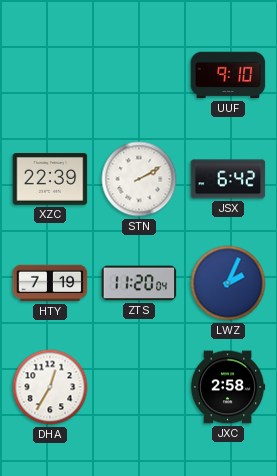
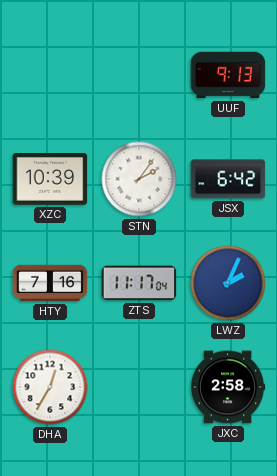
UUF: 9:10 -> 9:13
XZC: 22:39 -> 10:39
STN: 2:10 -> 2:06
HTY: 7:19 -> 7:16
ZTS: 11:20 -> 11:17
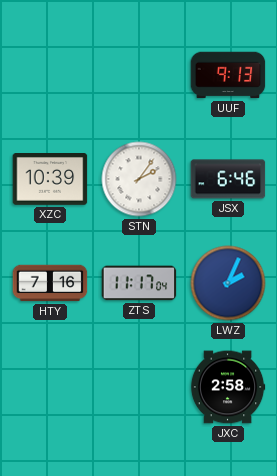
JSX: 6:42 -> 6:46
DHA: 12:35 -> none
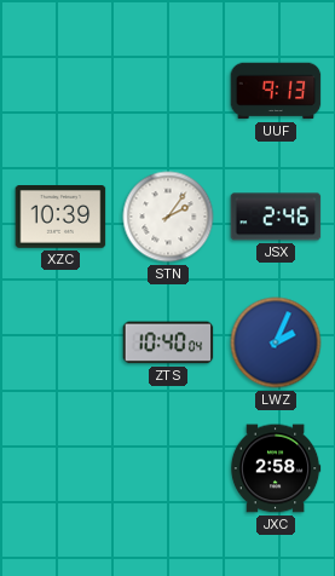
JSX: 6:46 -> 2:46
HTY: 7:16 -> none
ZTS: 11:17 -> 10:40
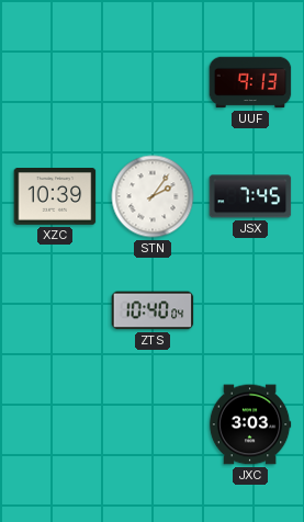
JSX: 2:46 -> 7:45
LWZ: 2:04 -> none
JXC: 2:58 -> 3:03
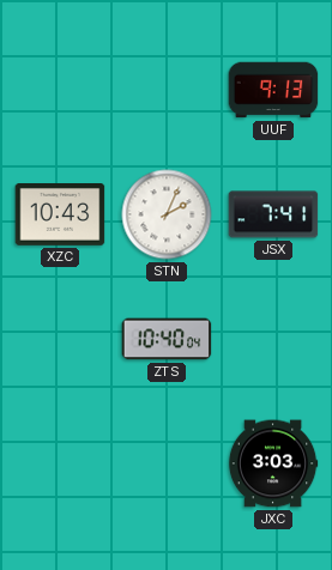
XZC: 10:39 -> 10:43
STN: 2:06 -> 2:04
JSX: 7:45 -> 7:41
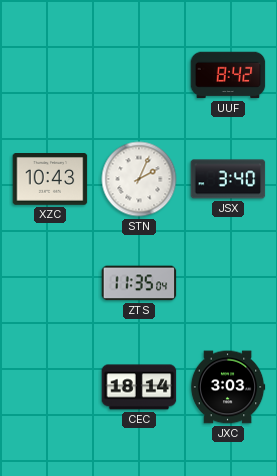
UUF: 9:13 -> 8:42
JSX: 7:41 -> 3:40
ZTS: 10:40 -> 11:35
CEC: none -> 18:14
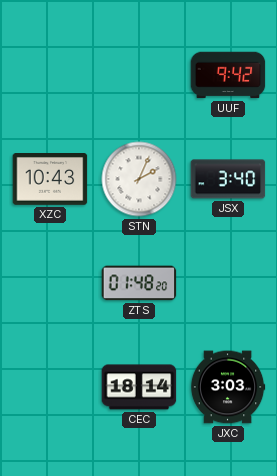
UUF: 8:42 -> 9:42
ZTS: 11:35 -> 01:48
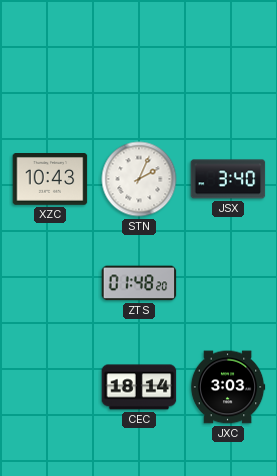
UUF: 9:42 -> none
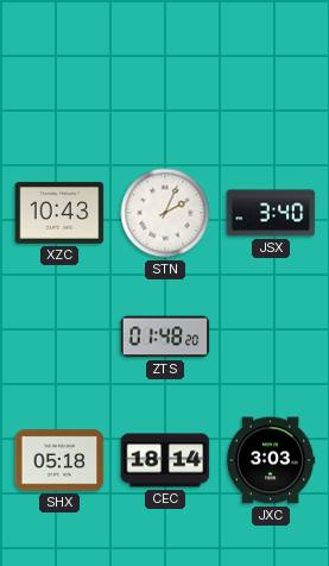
SHX: none -> 05:18
